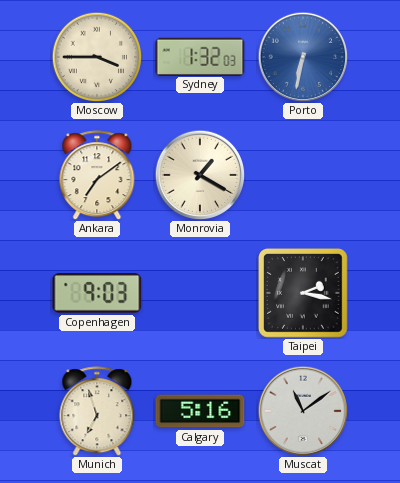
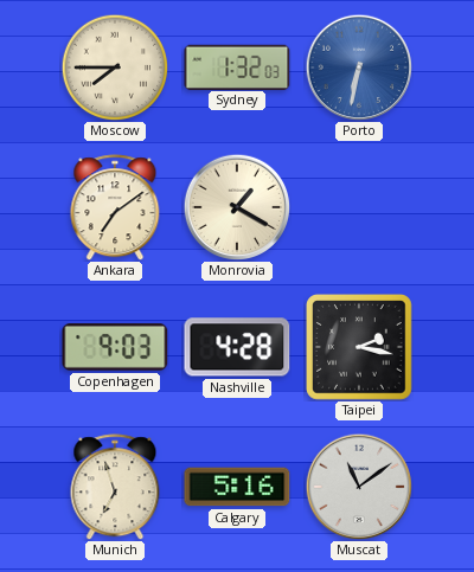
Moscow: 3:45 -> 7:45
Nashville: none -> 4:28
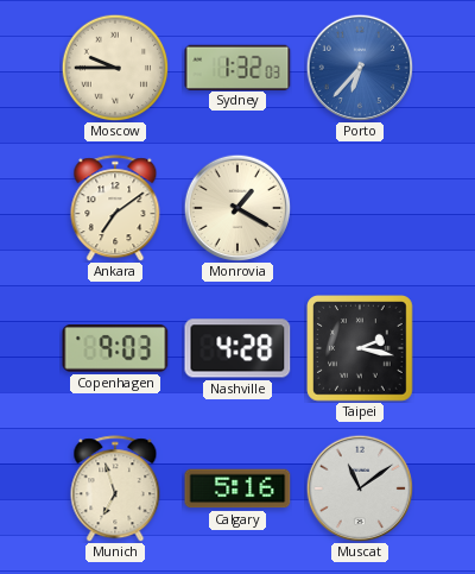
Moscow: 7:45 -> 9:45
Porto: 6:32 -> 6:37
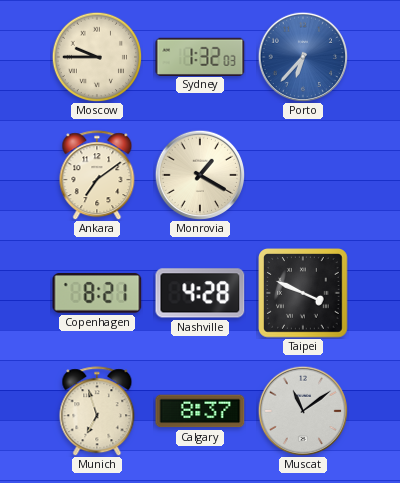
Copenhagen: 9:03 -> 8:21
Taipei: 2:17 -> 3:49
Calgary: 5:16 -> 8:37
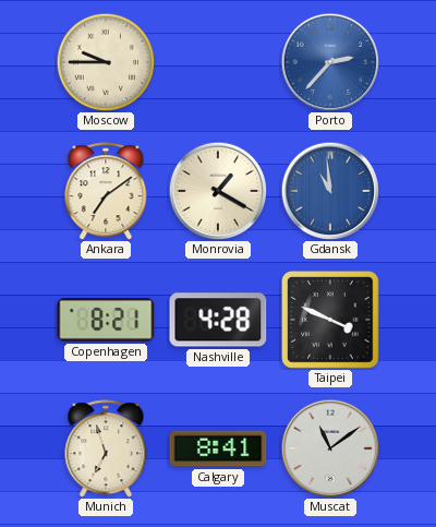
Sydney: 1:32 -> none
Porto: 6:37 -> 2:37
Gdansk: none -> 10:59
Calgary: 8:37 -> 8:41
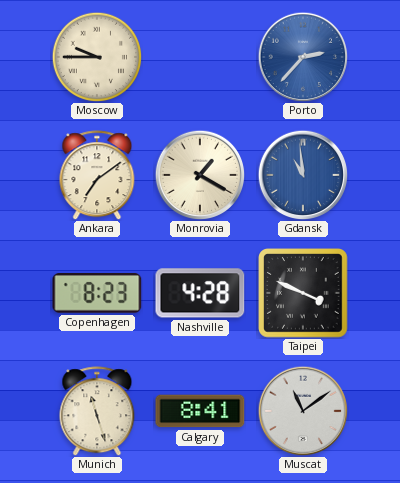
Copenhagen: 8:21 -> 8:23
Munich: 6:57 -> 11:27
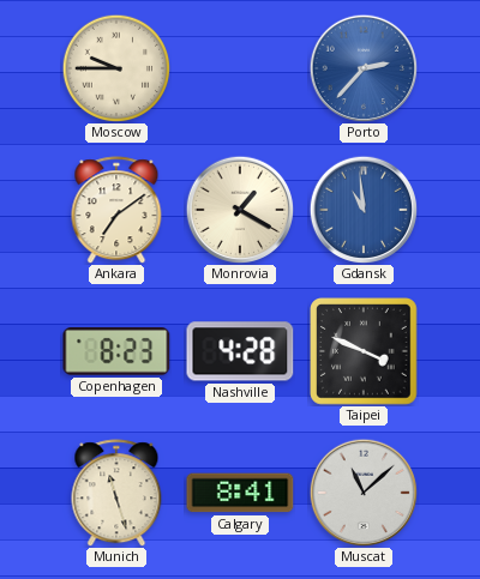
Muscat: 11:09 -> 11:08
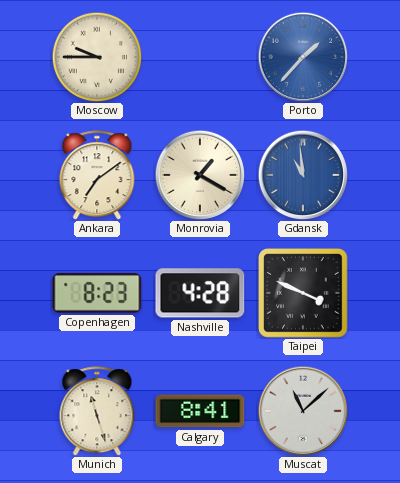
Porto: 2:37 -> 1:37
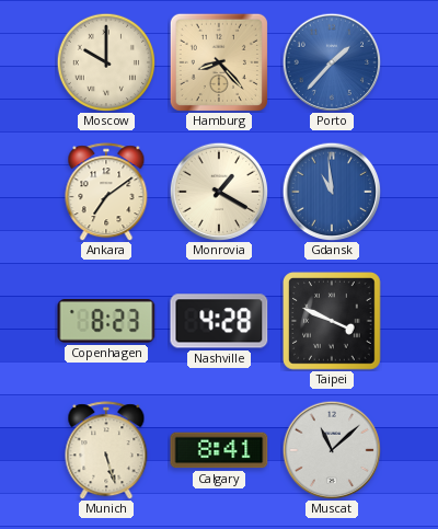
Moscow: 9:45 -> 10:00
Hamburg: none -> 8:23
Munich: 11:27 -> 5:27
